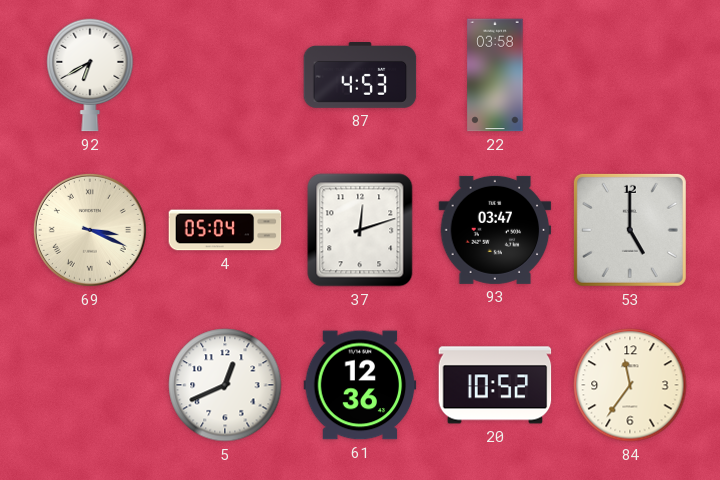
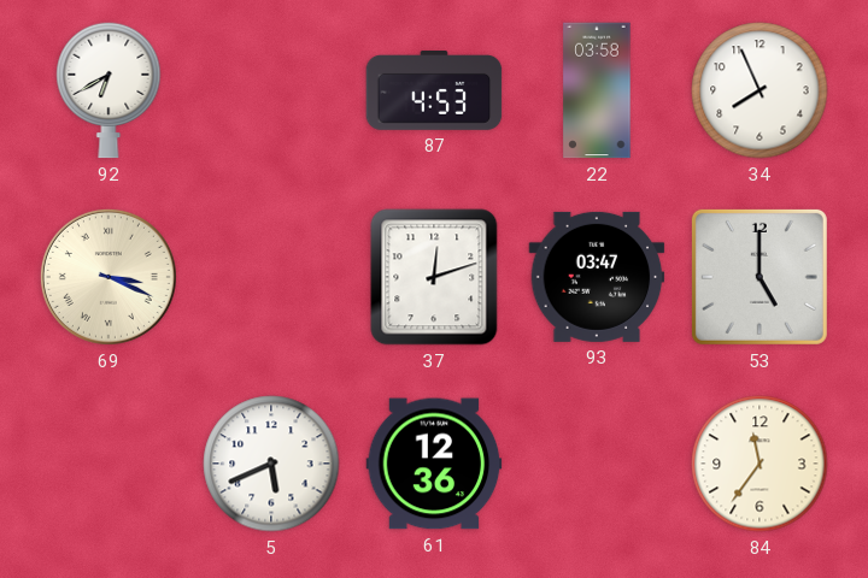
34: none -> 7:56
4: 05:04 -> none
5: 12:41 -> 5:41
20: 10:52 -> none
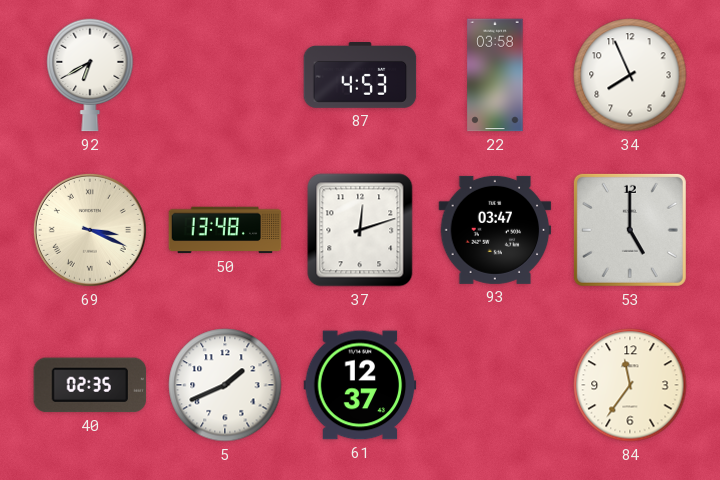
50: none -> 13:48
40: none -> 02:35
5: 5:41 -> 1:41
61: 12:36 -> 12:37
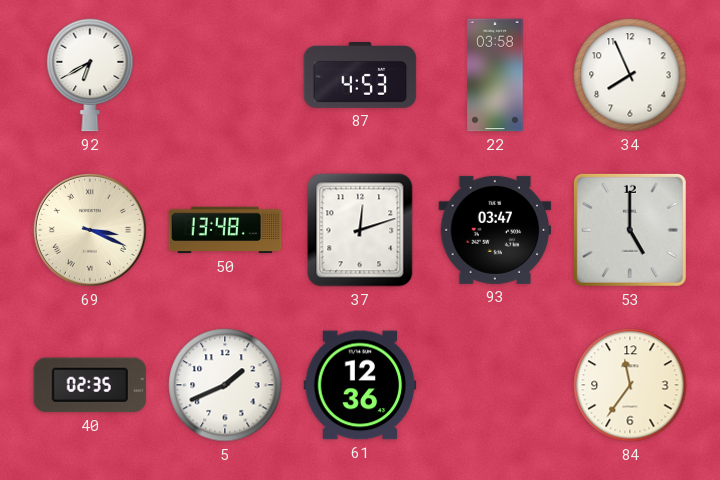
61: 12:37 -> 12:36
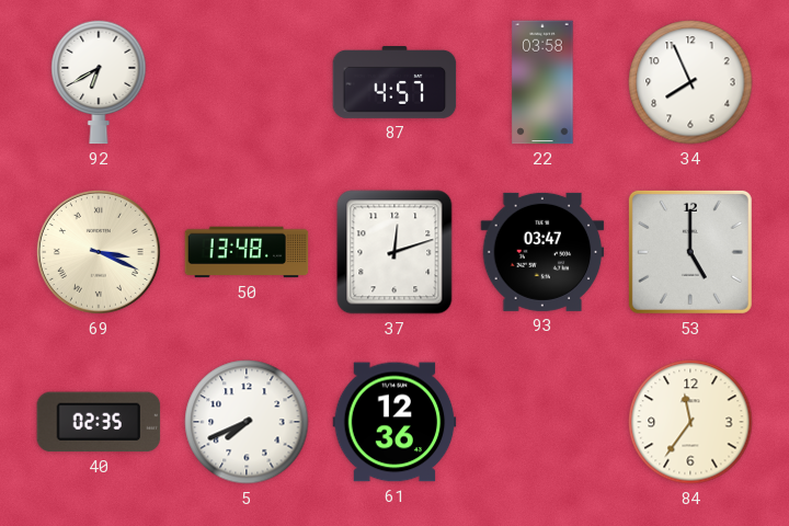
87: 4:53 -> 4:57
5: 1:41 -> 7:41
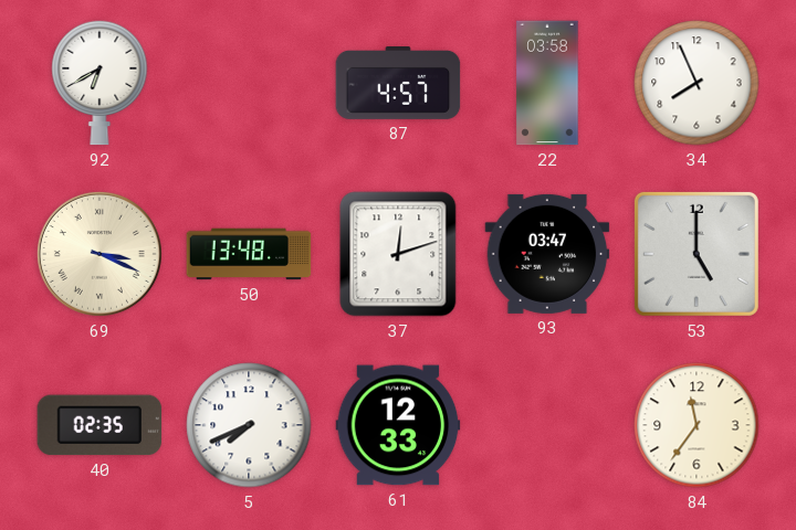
61: 12:36 -> 12:33
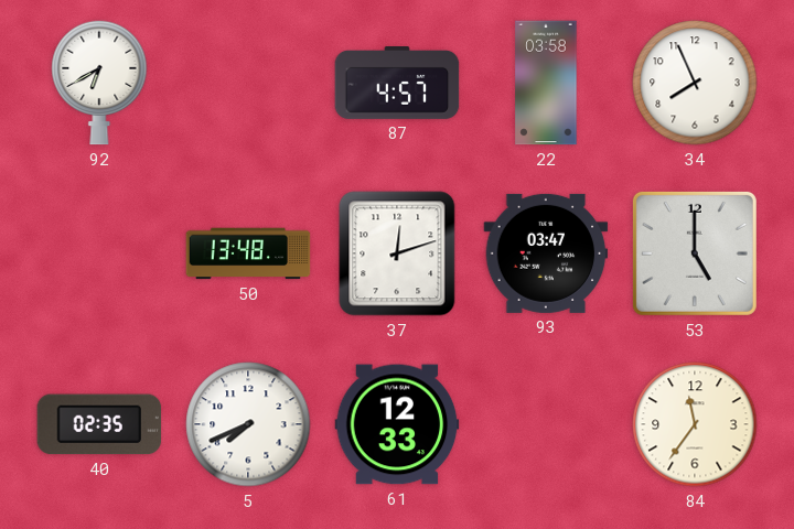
69: 3:19 -> none
